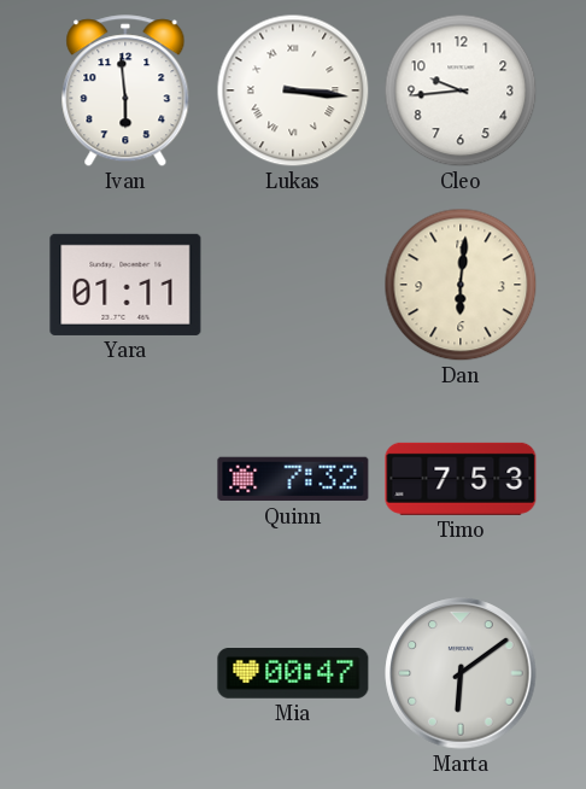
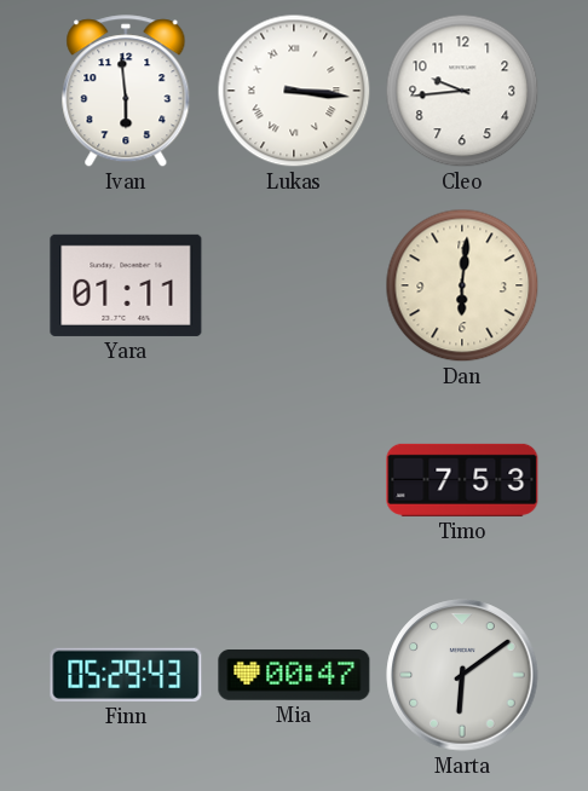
Quinn: 7:32 -> none
Finn: none -> 05:29
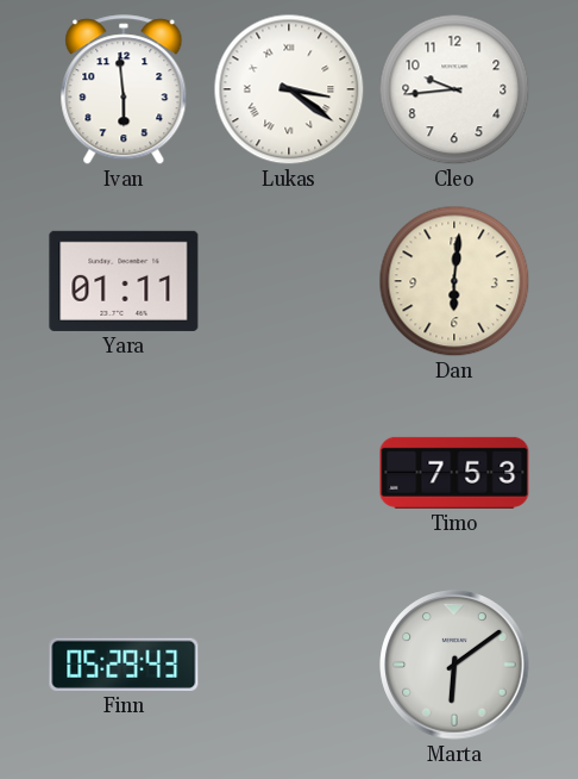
Lukas: 3:16 -> 3:21
Mia: 00:47 -> none
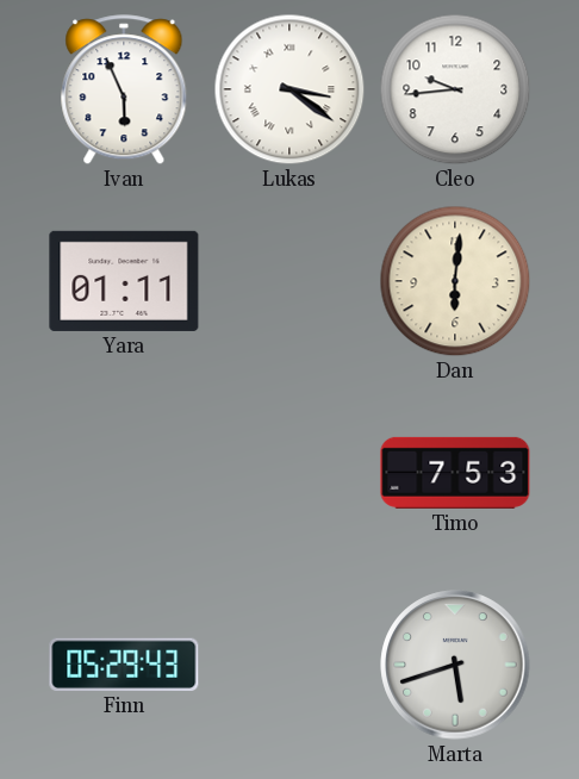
Ivan: 5:59 -> 5:56
Marta: 6:09 -> 5:42
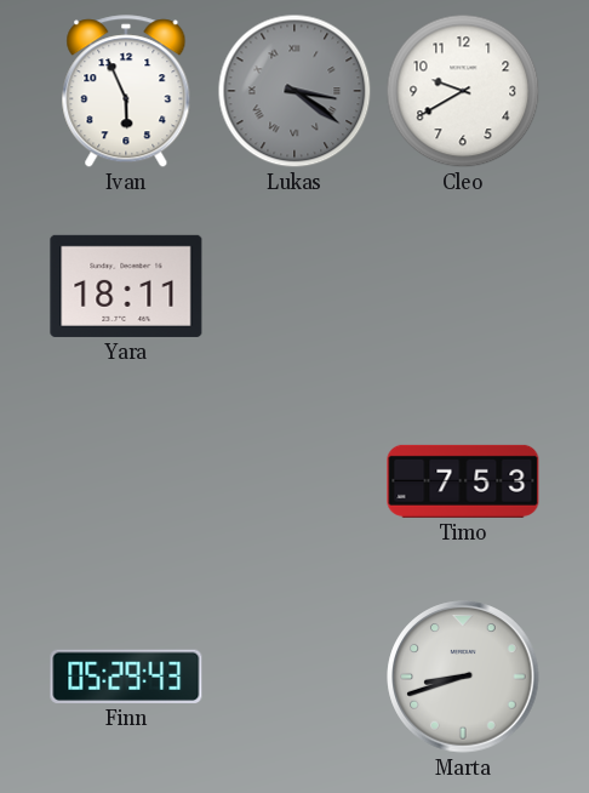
Lukas dial: white -> grey
Cleo: 9:44 -> 9:40
Yara: 01:11 -> 18:11
Dan: 6:01 -> none
Marta: 5:42 -> 8:42
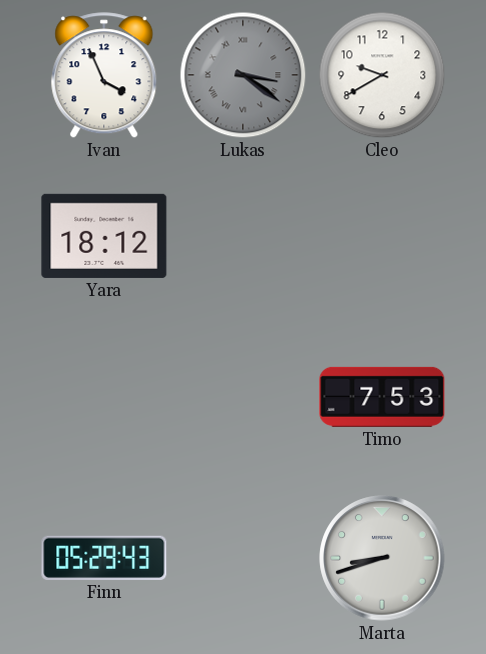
Ivan: 5:56 -> 3:56
Yara: 18:11 -> 18:12
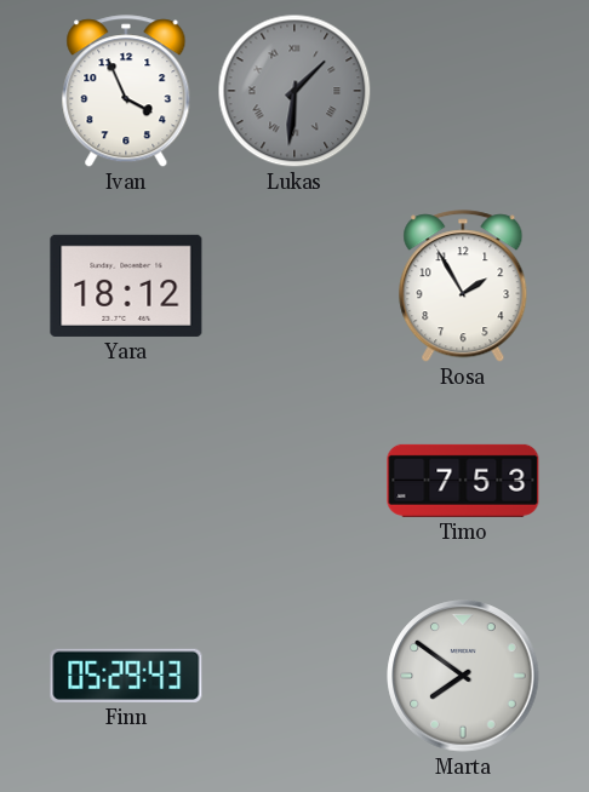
Lukas: 3:21 -> 1:31
Cleo: 9:40 -> none
Rosa: none -> 1:55
Marta: 8:42 -> 7:51
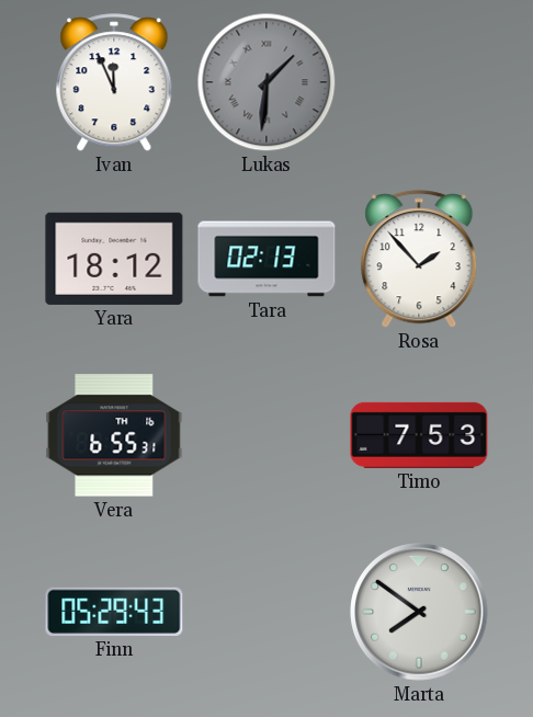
Ivan: 3:56 -> 11:56
Tara: none -> 02:13
Rosa: 1:55 -> 1:53
Vera: none -> 6:55
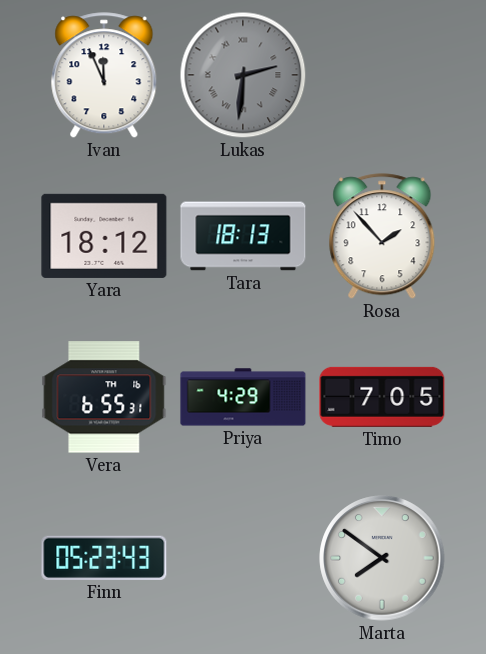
Lukas: 1:31 -> 2:31
Tara: 02:13 -> 18:13
Priya: none -> 4:29
Timo: 7:53 -> 7:05
Finn: 05:29 -> 05:23
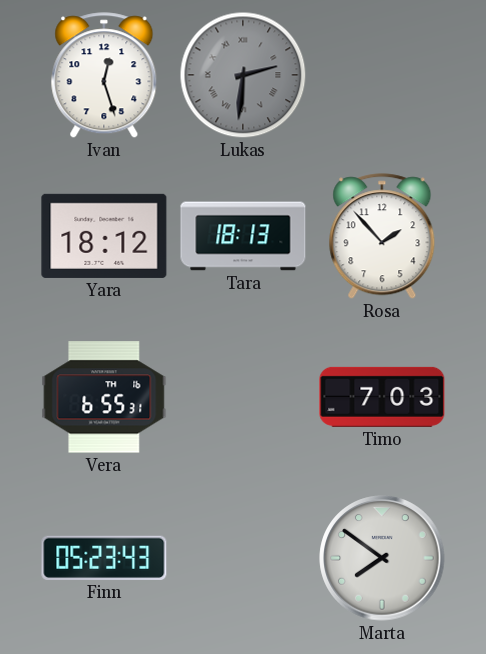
Ivan: 11:56 -> 12:27
Priya: 4:29 -> none
Timo: 7:05 -> 7:03
